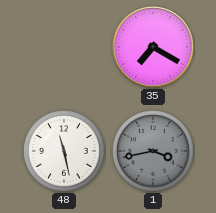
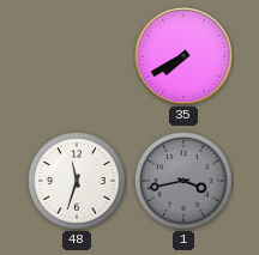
35: 7:20 -> 7:40
48: 11:28 -> 11:33
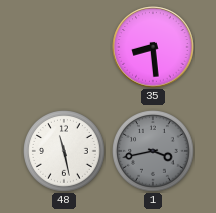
35: 7:40 -> 8:29
48: 11:33 -> 11:28
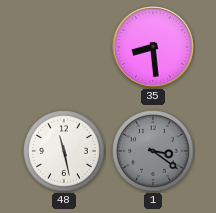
1: 3:43 -> 3:21
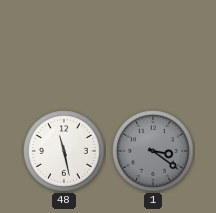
35: 8:29 -> none
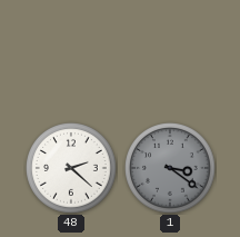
48: 11:28 -> 2:22
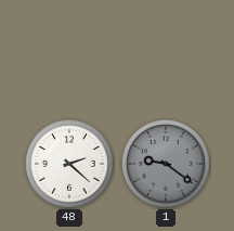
1: 3:21 -> 9:21
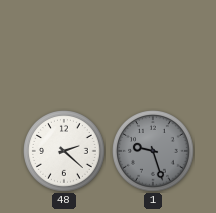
1: 9:21 -> 9:27
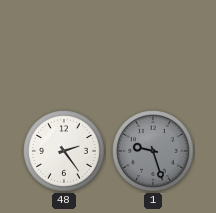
48: 2:22 -> 2:24
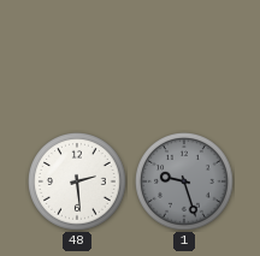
48: 2:24 -> 2:29
